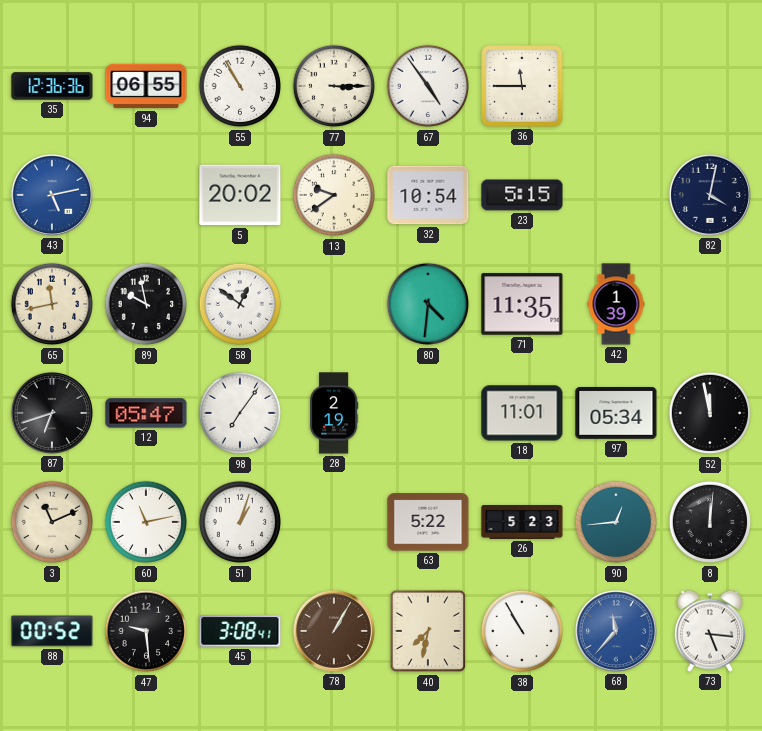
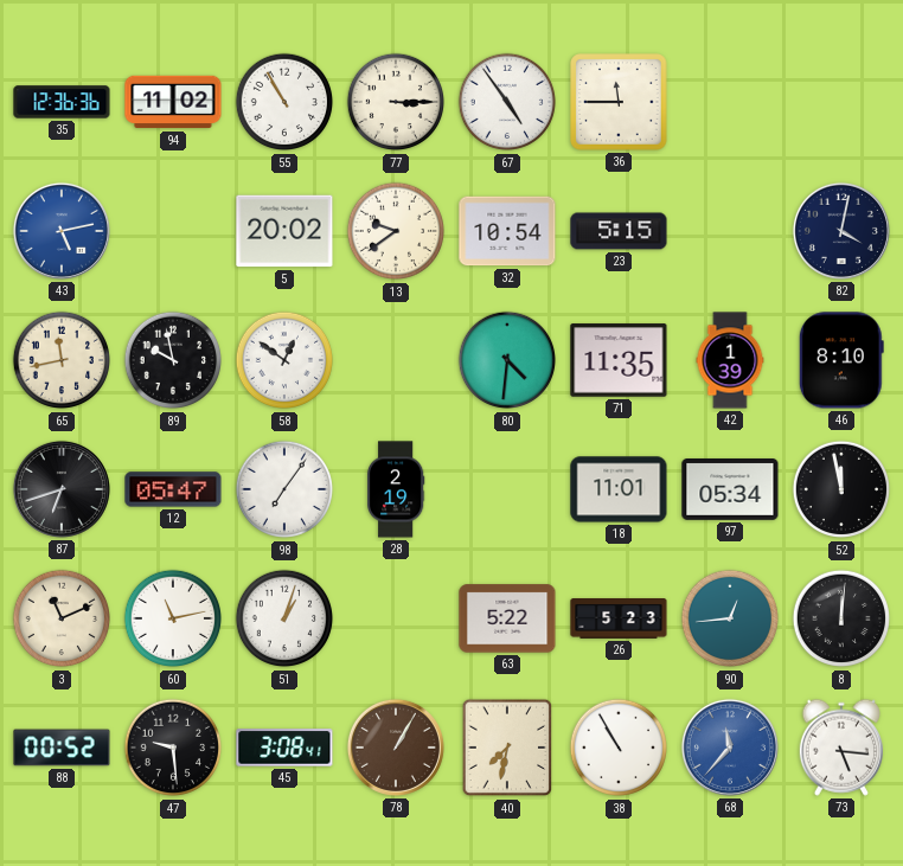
94: 06:55 -> 11:02
46: none -> 8:10
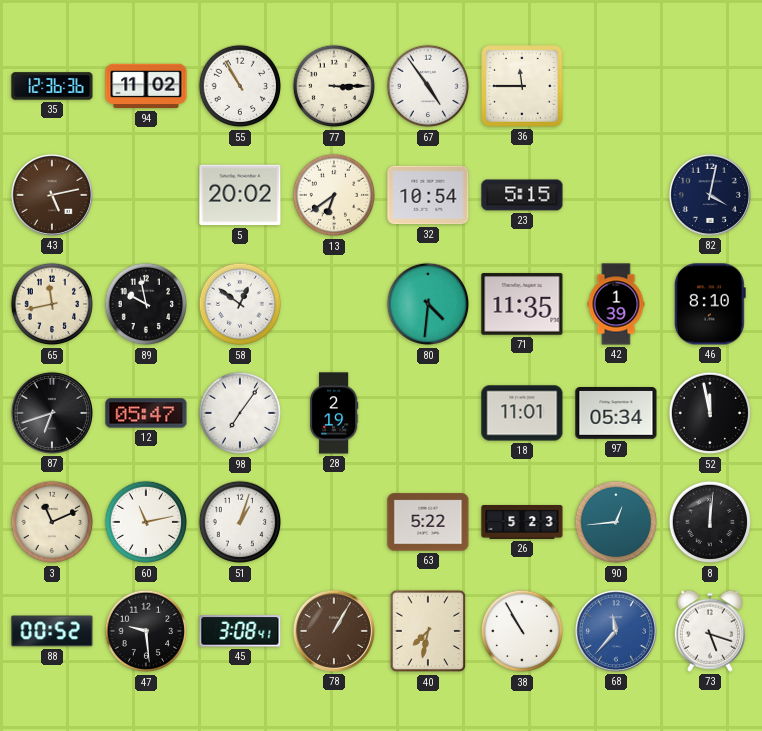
43 dial: blue -> brown
13: 9:39 -> 6:39
73: 5:16 -> 5:18
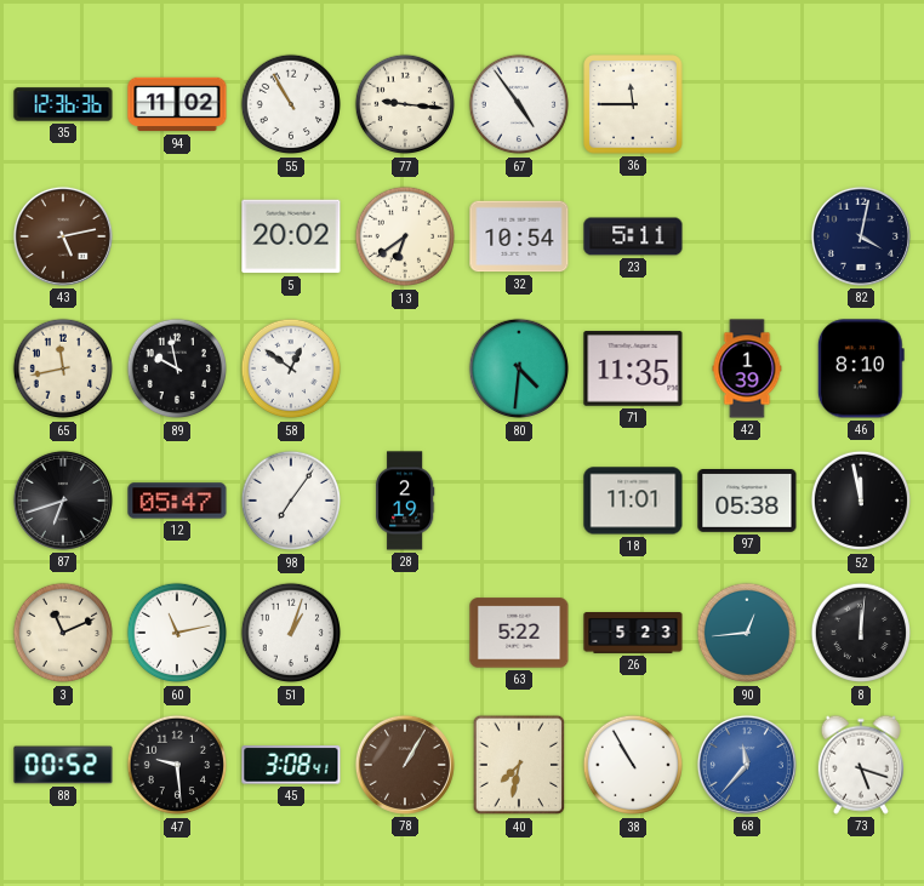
77: 3:15 -> 9:16
23: 5:15 -> 5:11
97: 05:34 -> 05:38
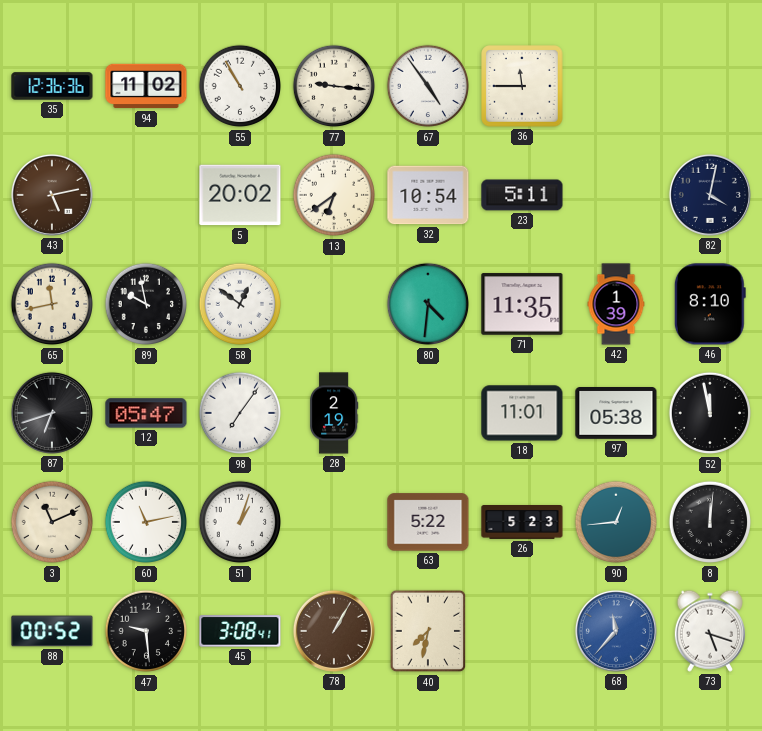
38: 10:55 -> none
